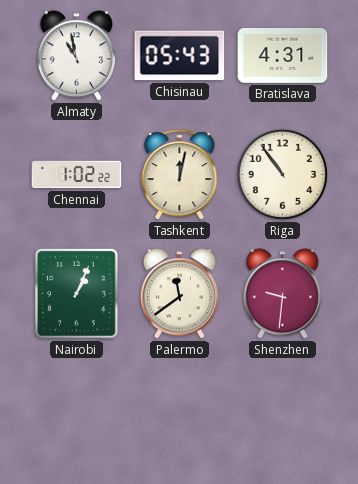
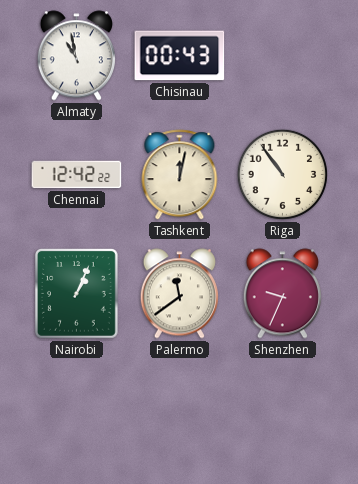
Chisinau: 05:43 -> 00:43
Bratislava: 4:31 -> none
Chennai: 1:02 -> 12:42
Shenzhen: 9:31 -> 9:34
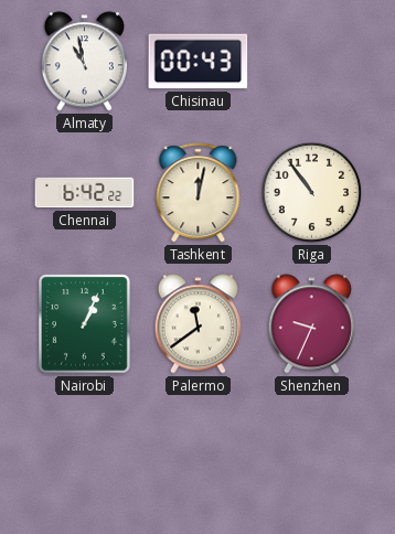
Chennai: 12:42 -> 6:42
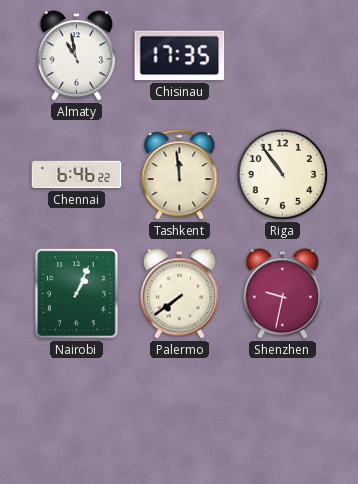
Chisinau: 00:43 -> 17:35
Chennai: 6:42 -> 6:46
Tashkent: 12:02 -> 11:59
Palermo: 11:39 -> 7:39
Shenzhen: 9:34 -> 9:32
